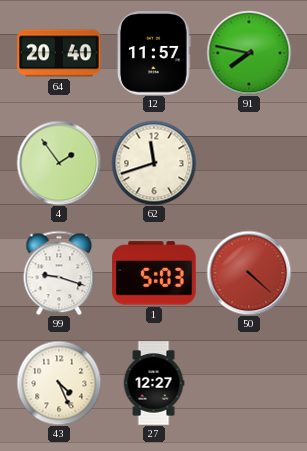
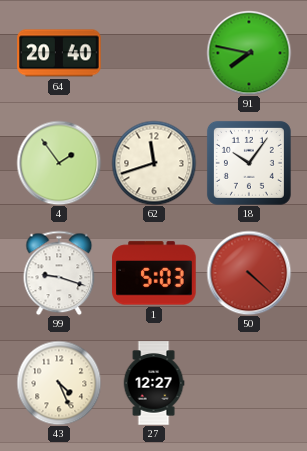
12: 11:57 -> none
18: none -> 10:06
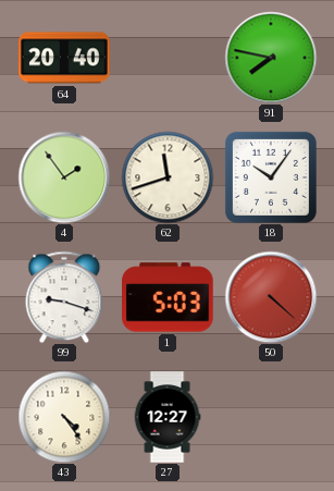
43: 4:26 -> 4:24
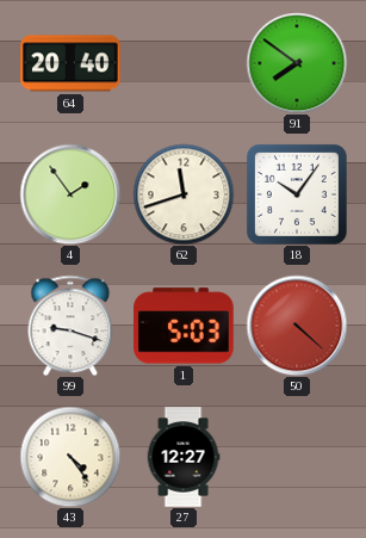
91: 7:47 -> 7:51
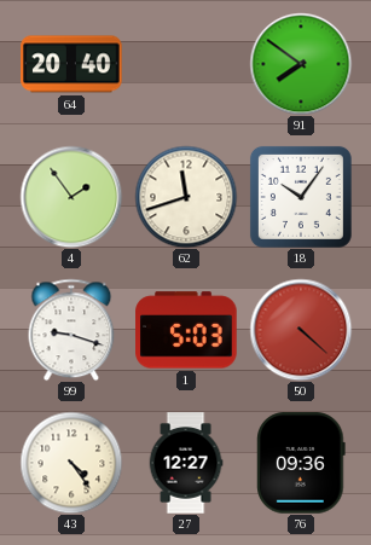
76: none -> 09:36
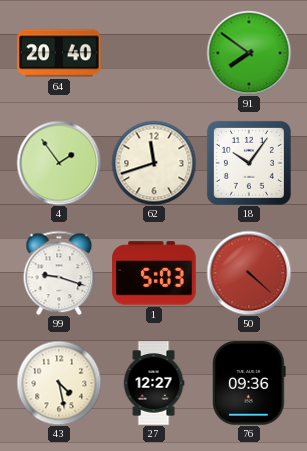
43: 4:24 -> 4:28
